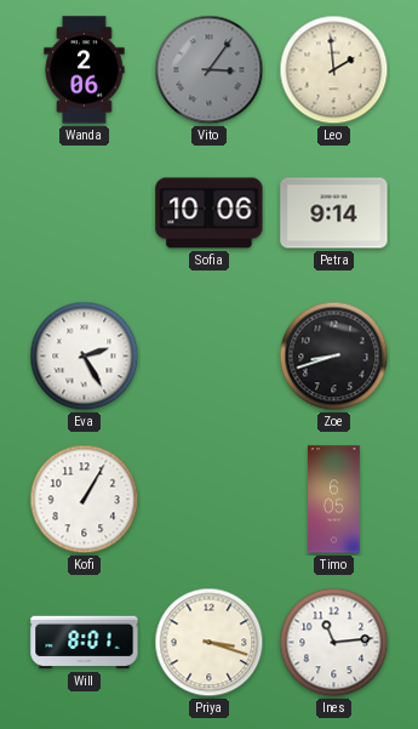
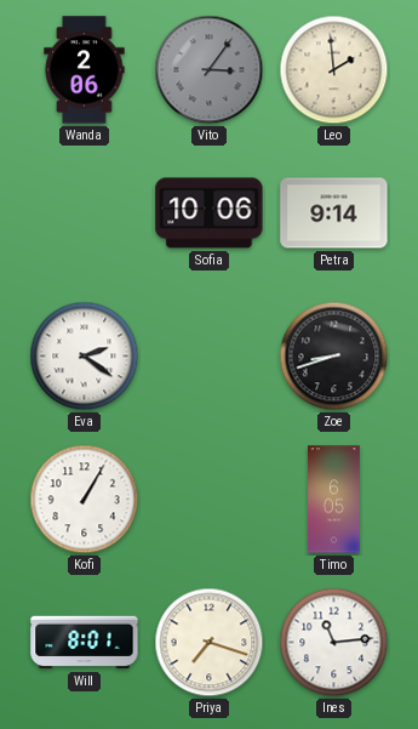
Eva: 2:25 -> 2:21
Priya: 3:18 -> 7:18
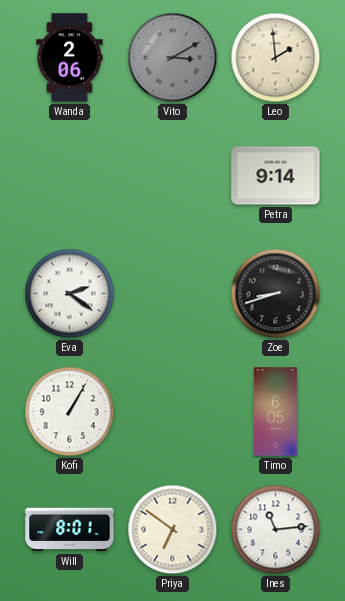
Vito: 3:06 -> 3:10
Sofia: 10:06 -> none
Priya: 7:18 -> 6:51
